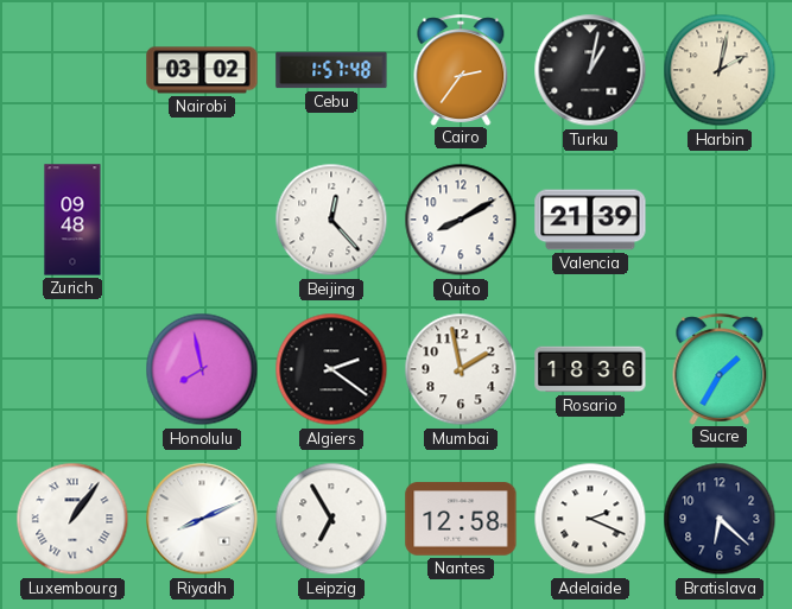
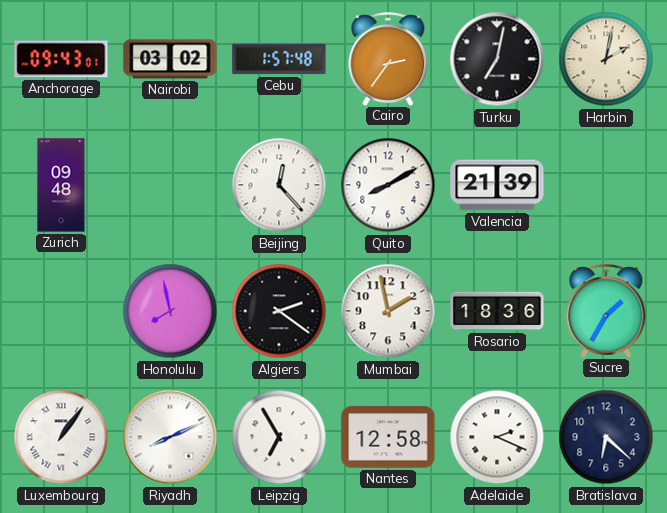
Anchorage: none -> 09:43
Turku: 1:02 -> 7:02
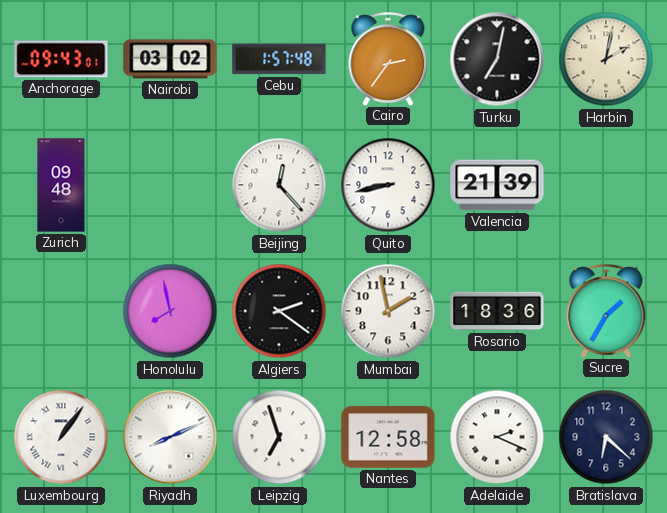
Quito: 8:10 -> 8:43
Leipzig: 6:55 -> 6:57
